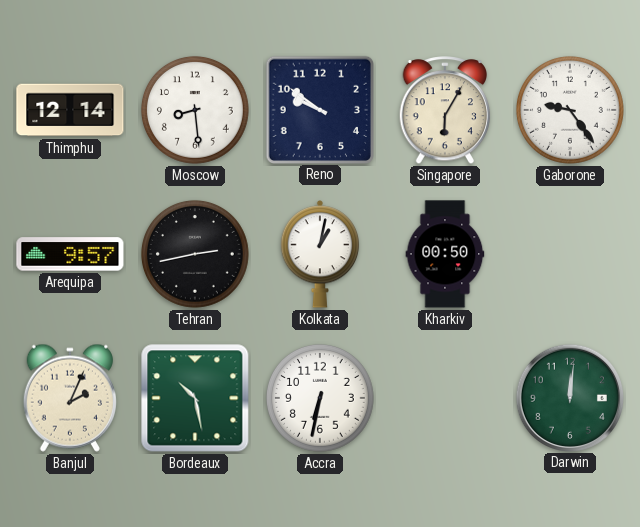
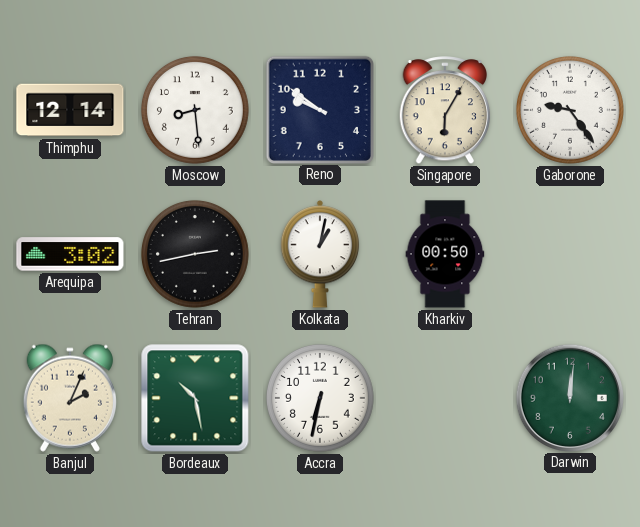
Arequipa: 9:57 -> 3:02
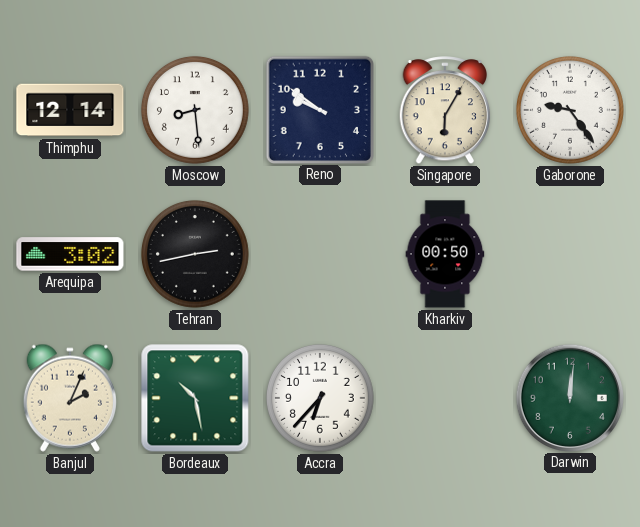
Kolkata: 1:02 -> none
Accra: 6:32 -> 6:37
